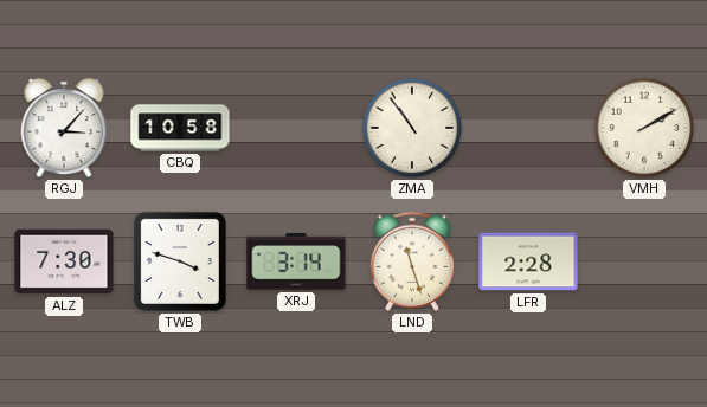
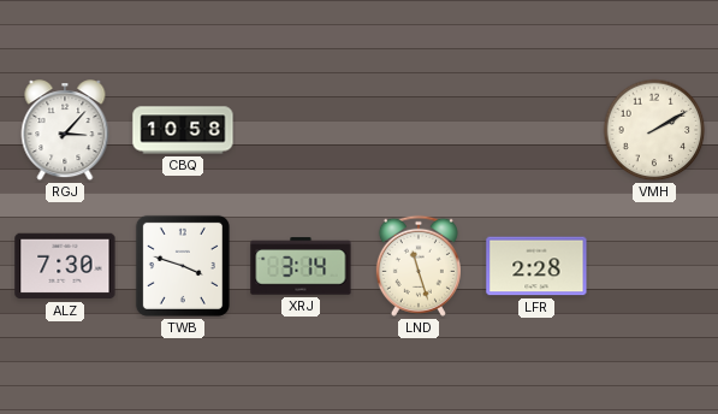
ZMA: 10:54 -> none
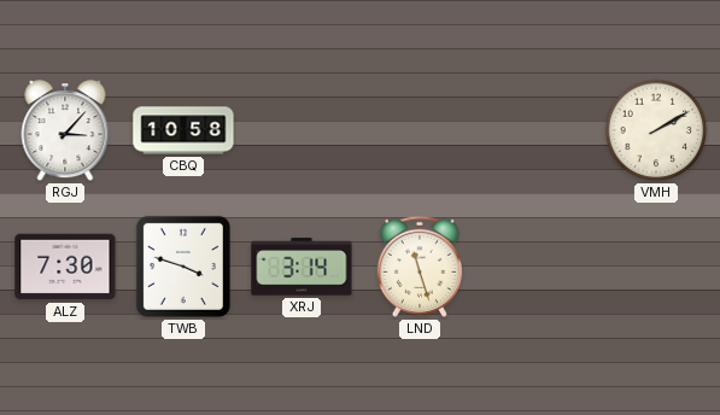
LFR: 2:28 -> none
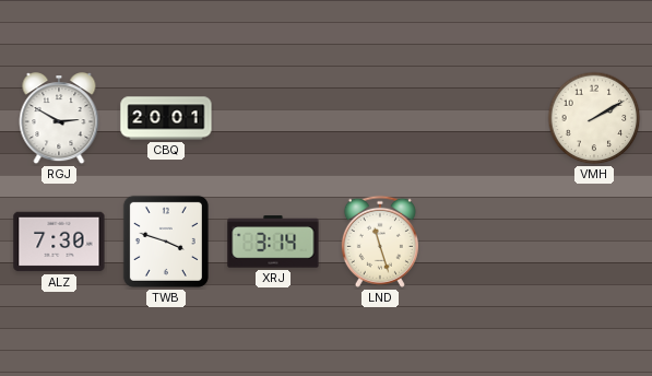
RGJ: 3:07 -> 2:50
CBQ: 10:58 -> 20:01
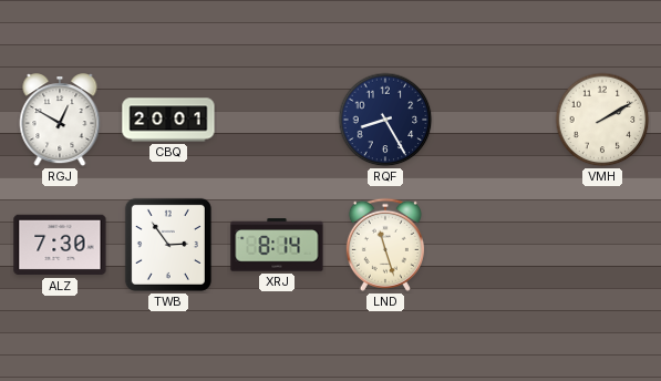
RGJ: 2:50 -> 12:50
RQF: none -> 8:25
TWB: 3:48 -> 2:54
XRJ: 3:14 -> 8:14
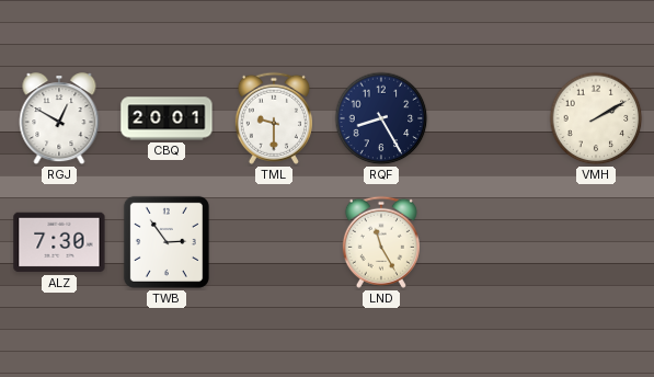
TML: none -> 9:30
XRJ: 8:14 -> none
LND: 11:27 -> 11:25
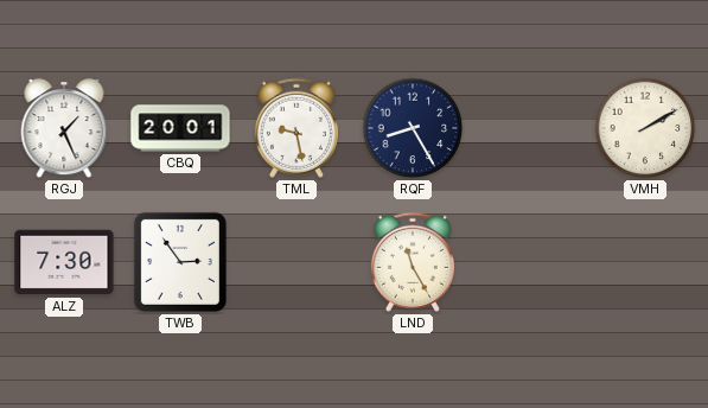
RGJ: 12:50 -> 1:26
TML: 9:30 -> 9:28
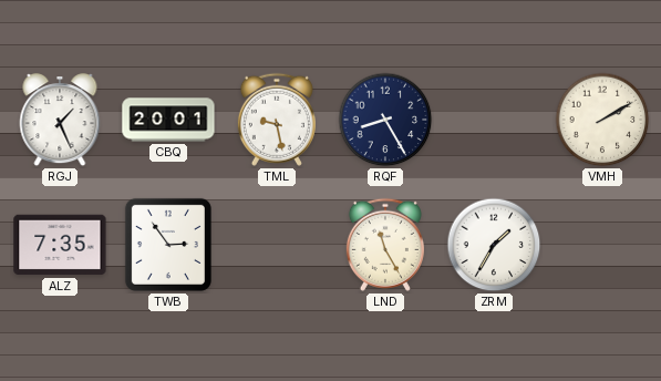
ALZ: 7:30 -> 7:35
ZRM: none -> 1:35
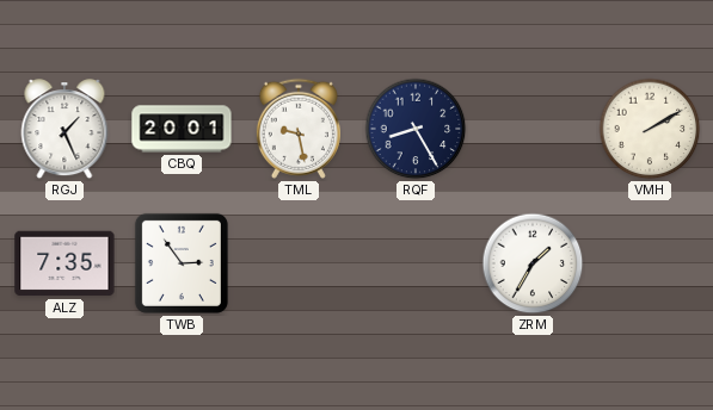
LND: 11:25 -> none
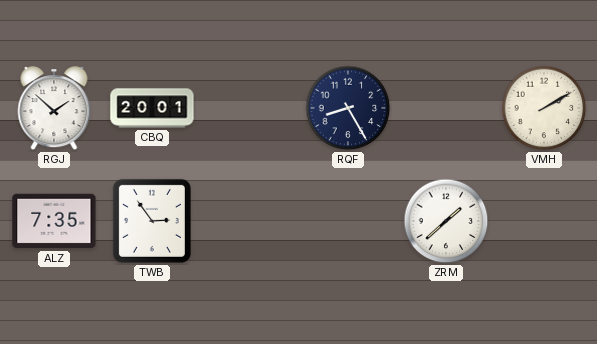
RGJ: 1:26 -> 1:52
TML: 9:28 -> none
ZRM: 1:35 -> 1:38
